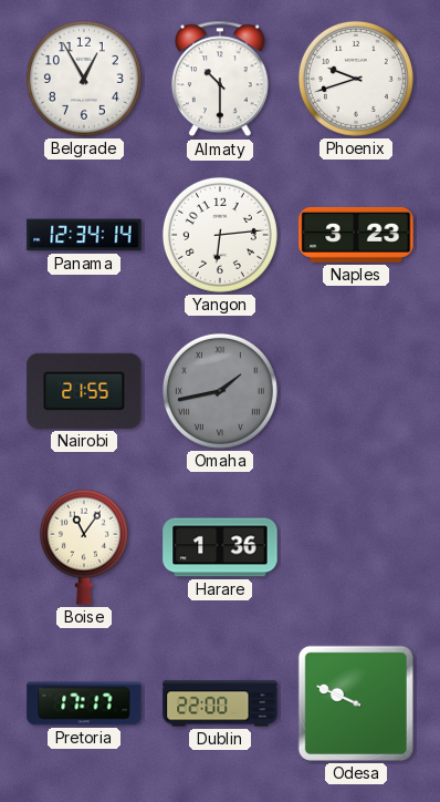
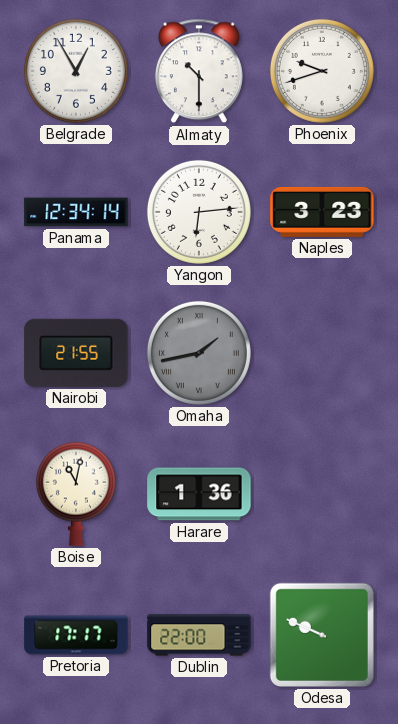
Boise: 11:06 -> 11:02
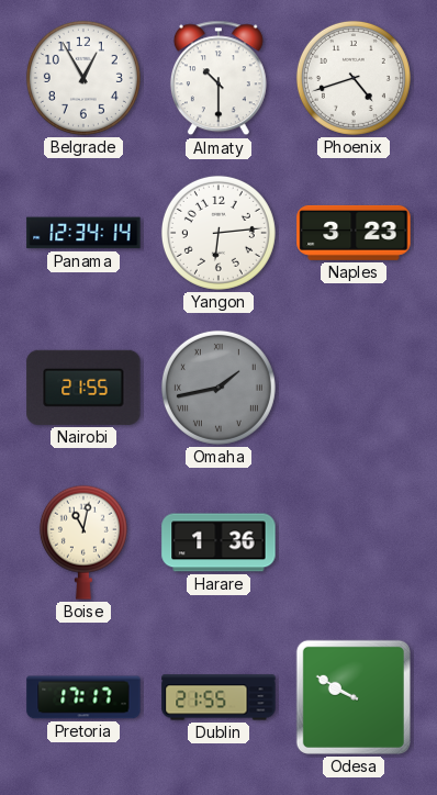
Phoenix: 9:42 -> 4:42
Dublin: 22:00 -> 21:55
Odesa: 9:49 -> 9:50
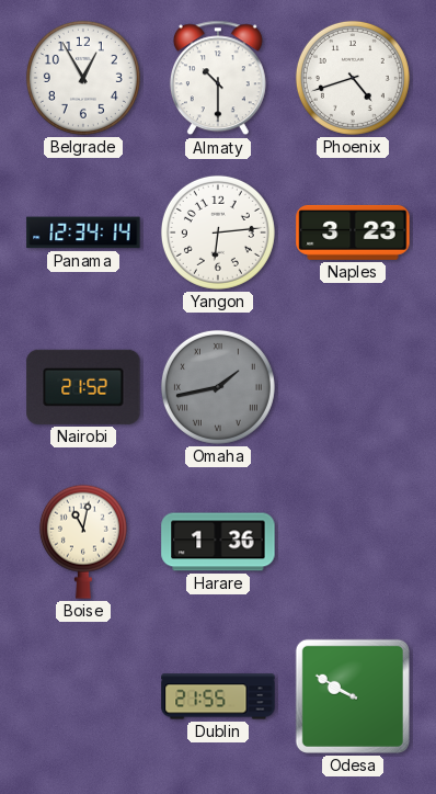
Nairobi: 21:55 -> 21:52
Pretoria: 17:17 -> none
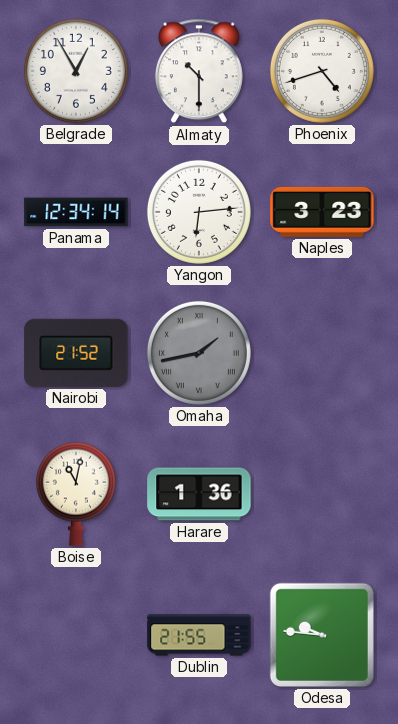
Odesa: 9:50 -> 9:46
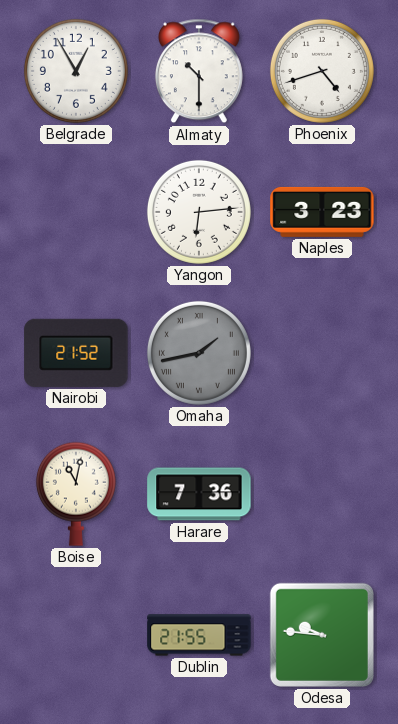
Panama: 12:34 -> none
Harare: 1:36 -> 7:36
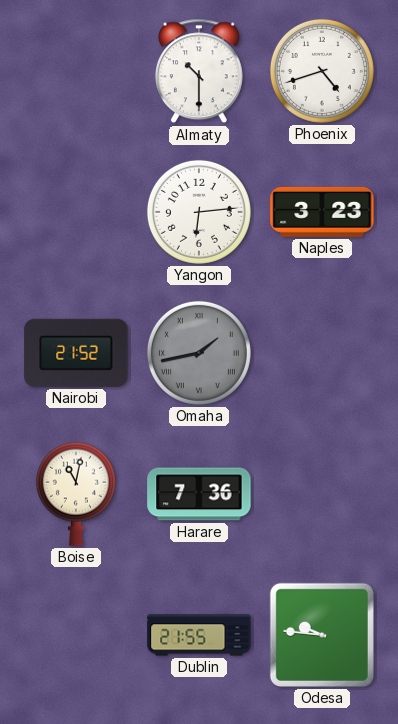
Belgrade: 12:55 -> none
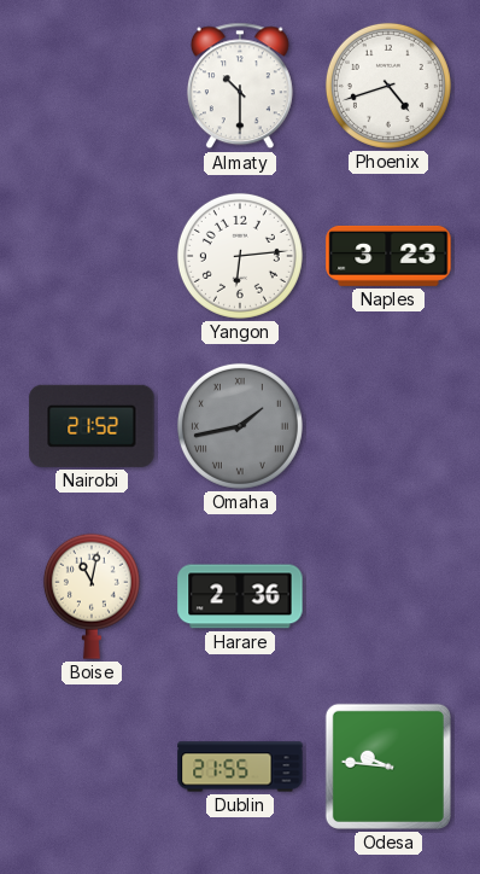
Harare: 7:36 -> 2:36
